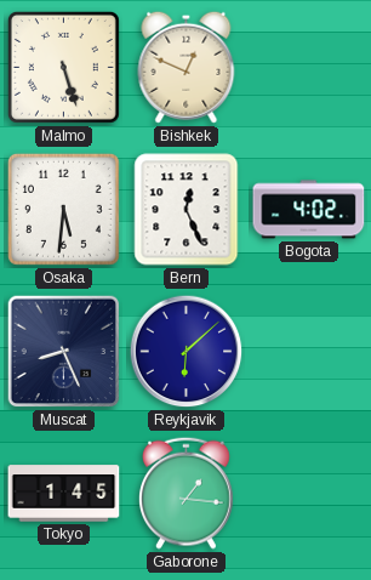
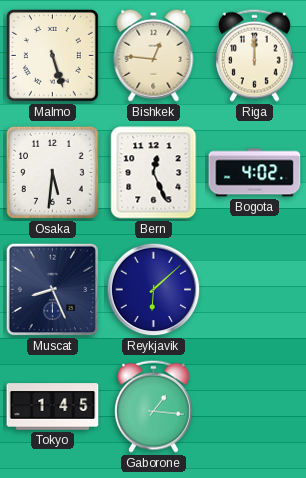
Bishkek: 12:49 -> 12:46
Riga: none -> 12:00
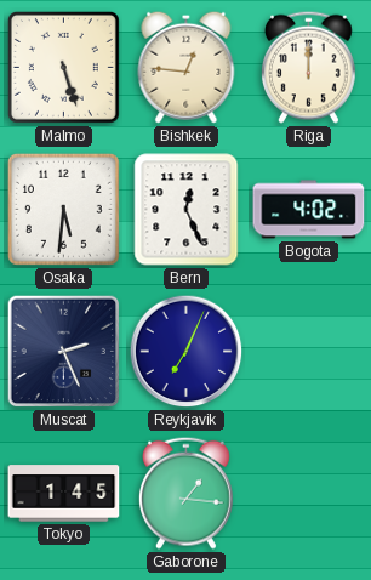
Muscat: 8:26 -> 2:26
Reykjavik: 6:08 -> 7:04
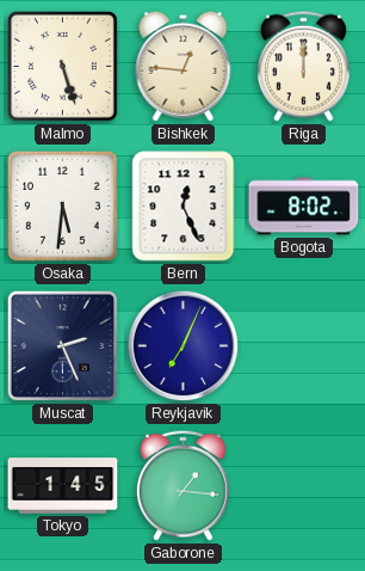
Bogota: 4:02 -> 8:02
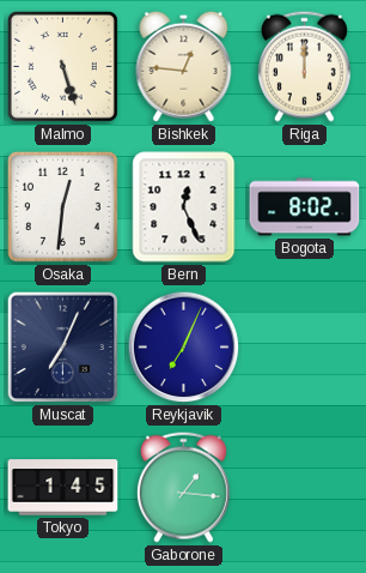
Osaka: 5:31 -> 12:31
Muscat: 2:26 -> 7:04
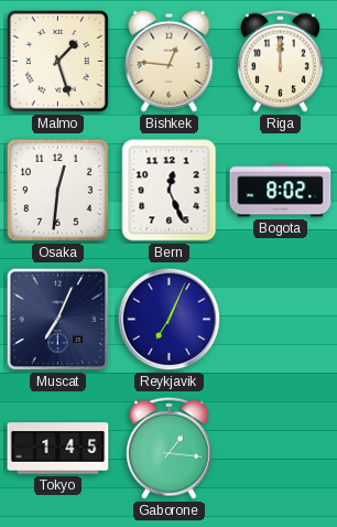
Malmo: 5:27 -> 1:27
